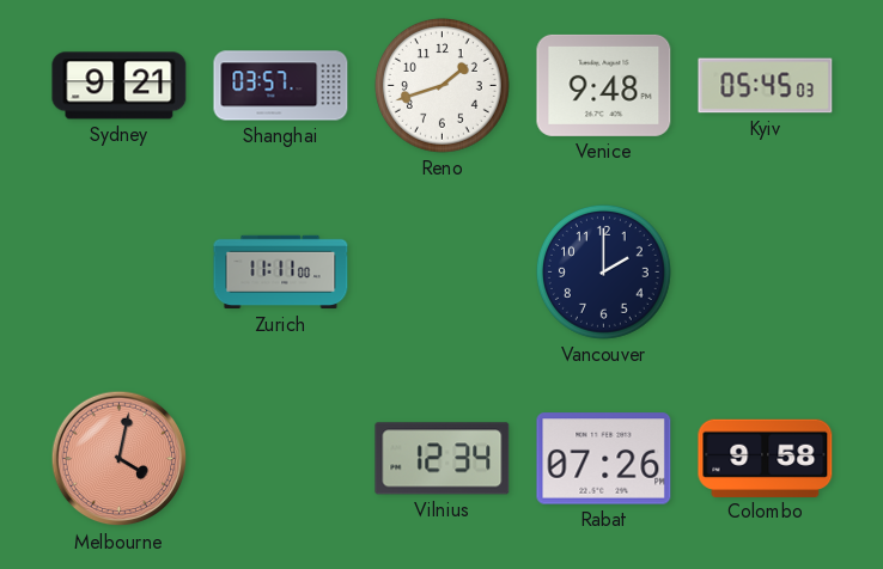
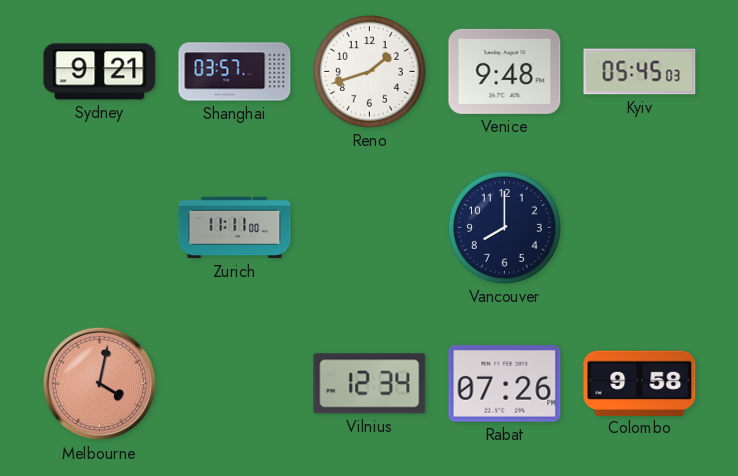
Vancouver: 2:00 -> 8:00
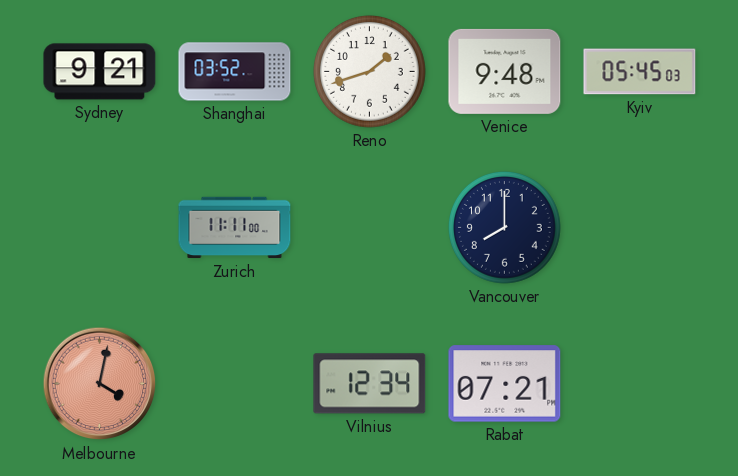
Shanghai: 03:57 -> 03:52
Rabat: 07:26 -> 07:21
Colombo: 9:58 -> none
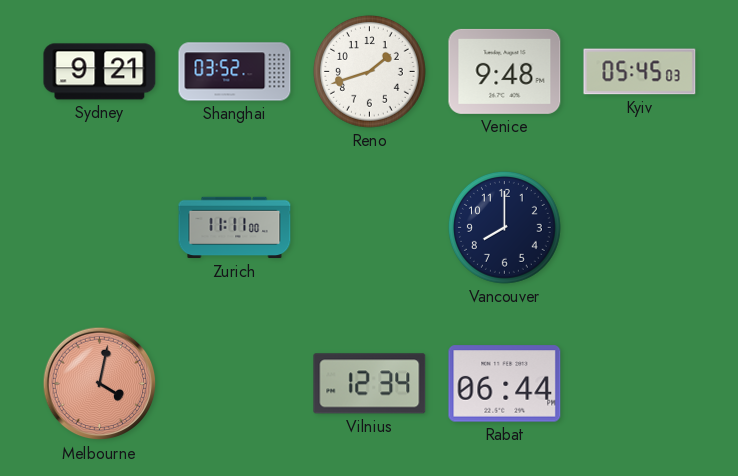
Rabat: 07:21 -> 06:44
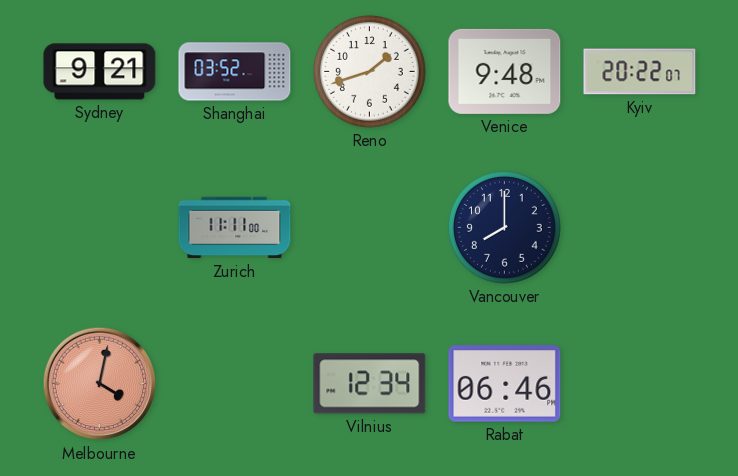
Kyiv: 05:45 -> 20:22
Rabat: 06:44 -> 06:46
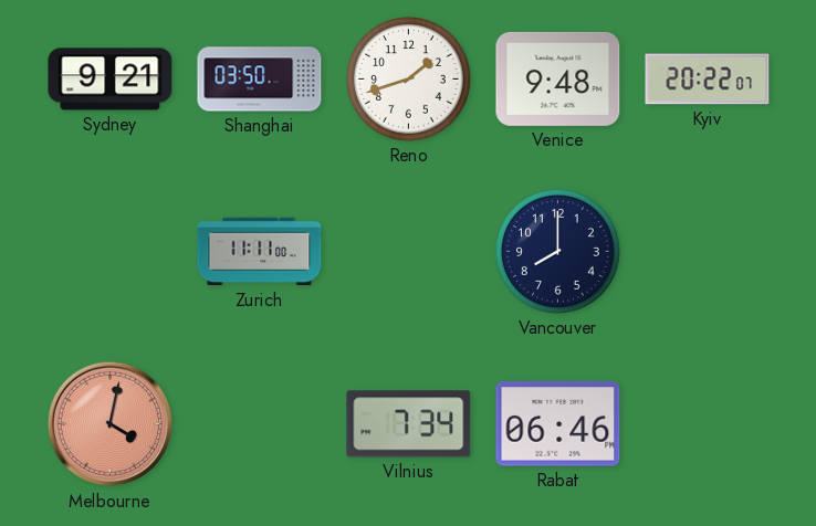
Shanghai: 03:52 -> 03:50
Vilnius: 12:34 -> 7:34
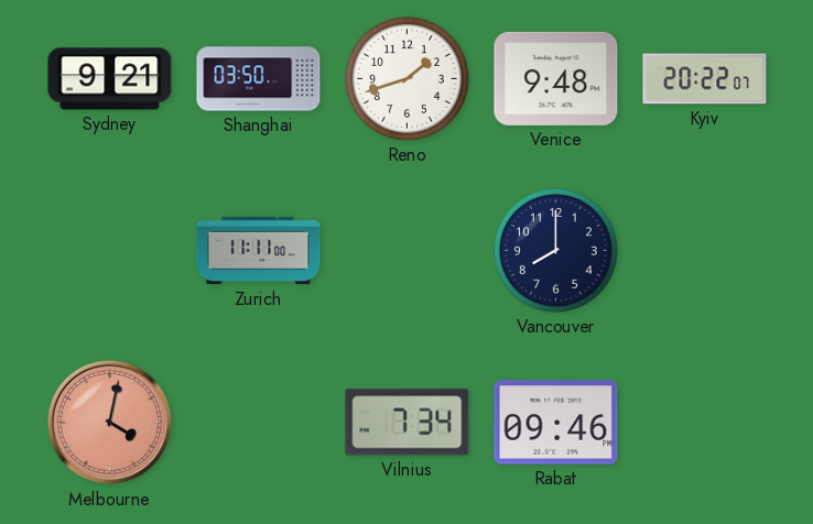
Rabat: 06:46 -> 09:46
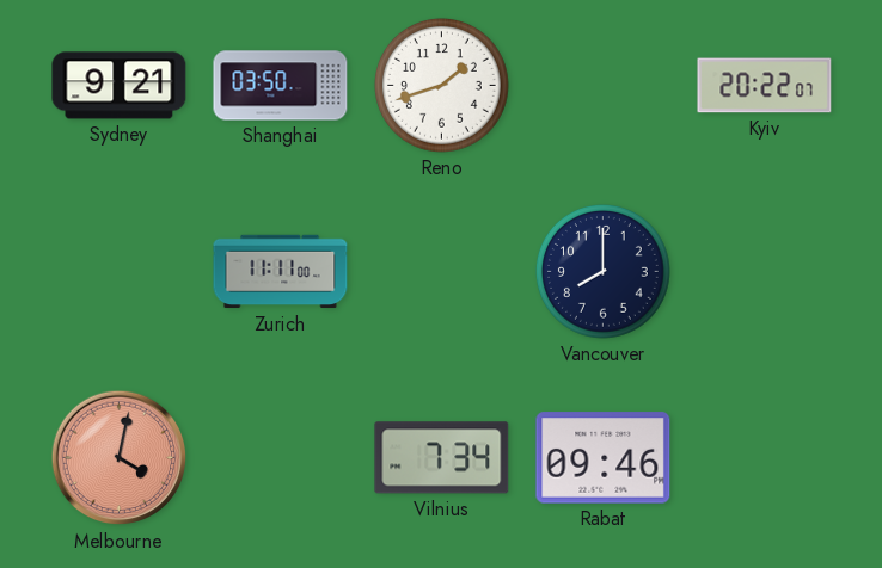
Venice: 9:48 -> none
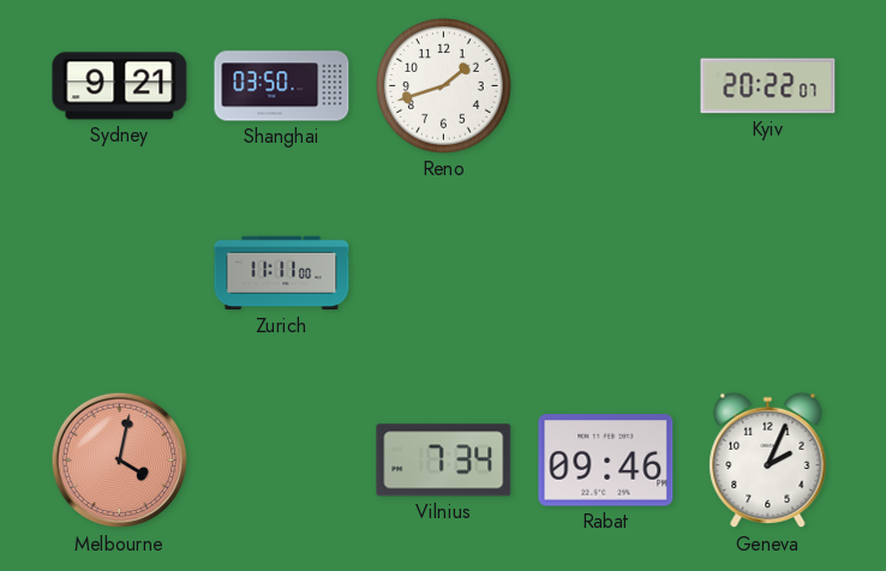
Vancouver: 8:00 -> none
Geneva: none -> 2:04
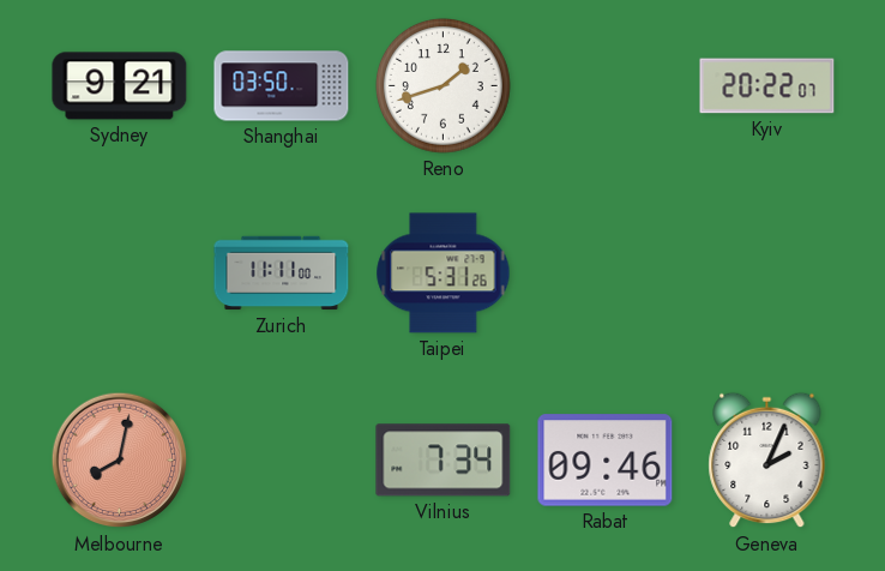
Taipei: none -> 5:31
Melbourne: 4:02 -> 8:02
